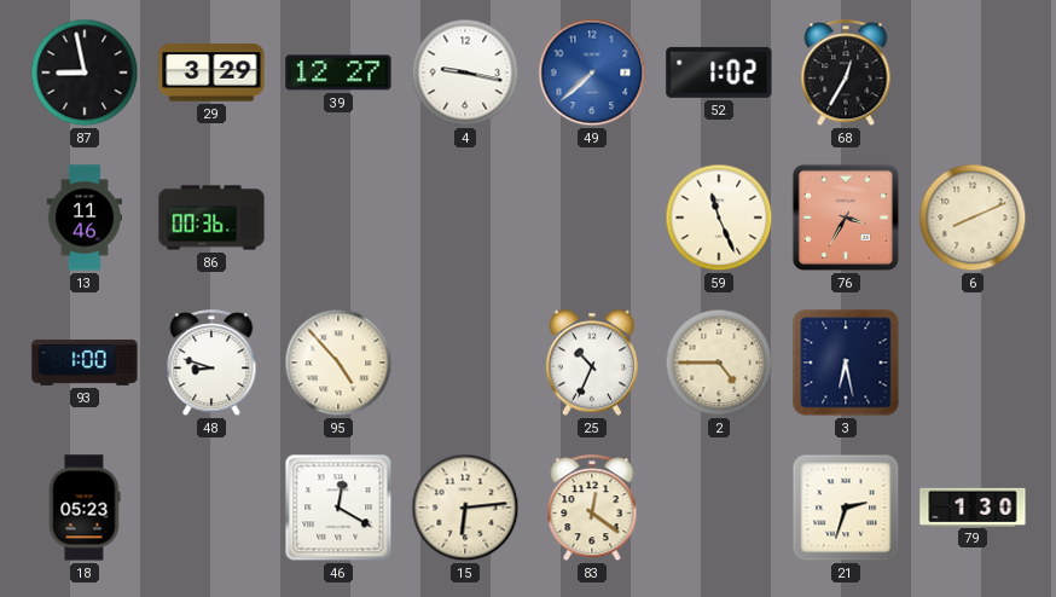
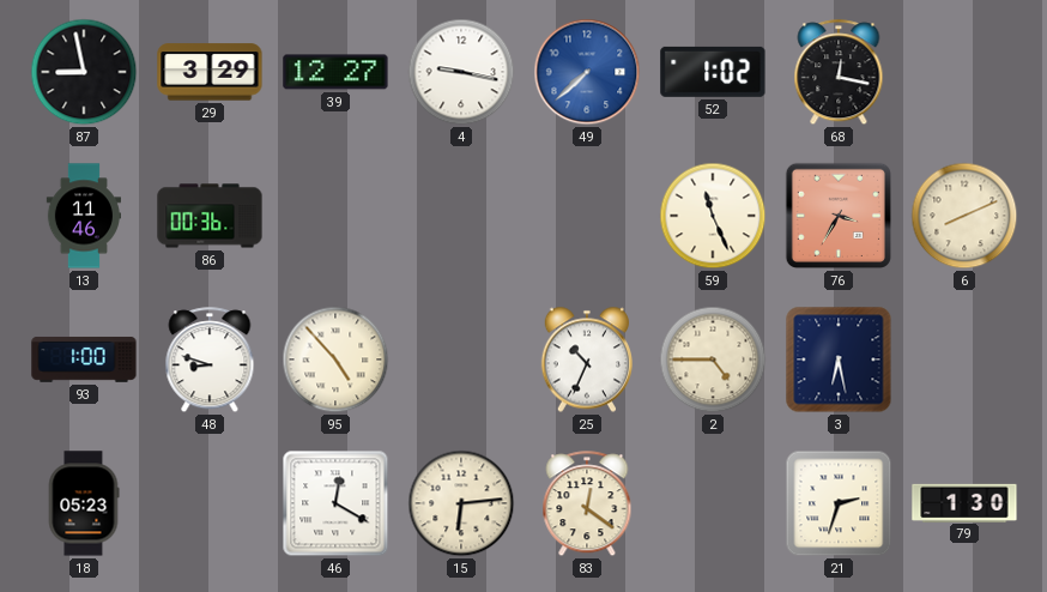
68: 12:35 -> 12:17
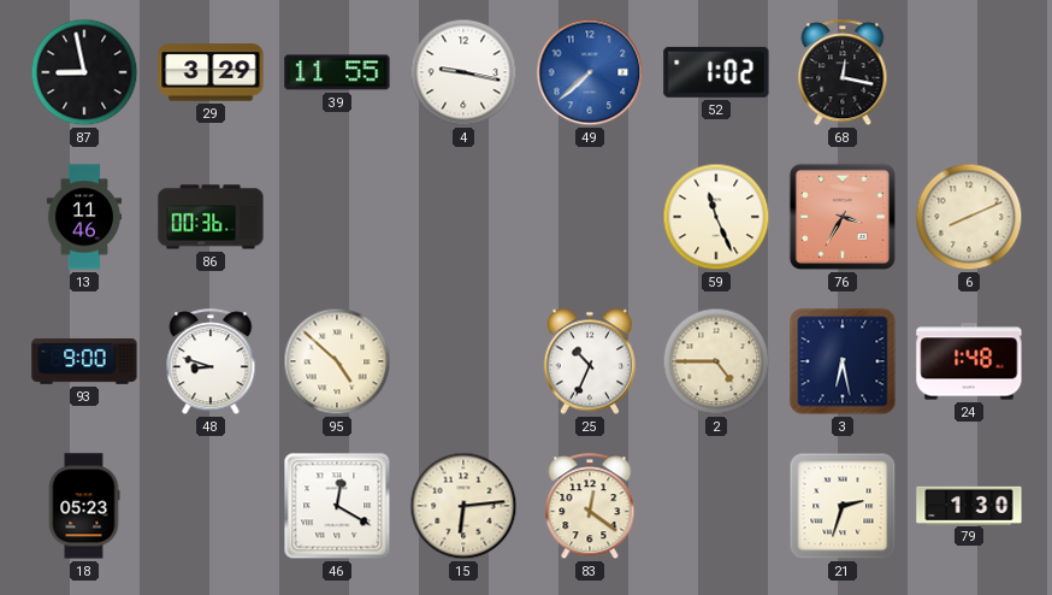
39: 12:27 -> 11:55
93: 1:00 -> 9:00
95: 4:53 -> 4:52
24: none -> 1:48
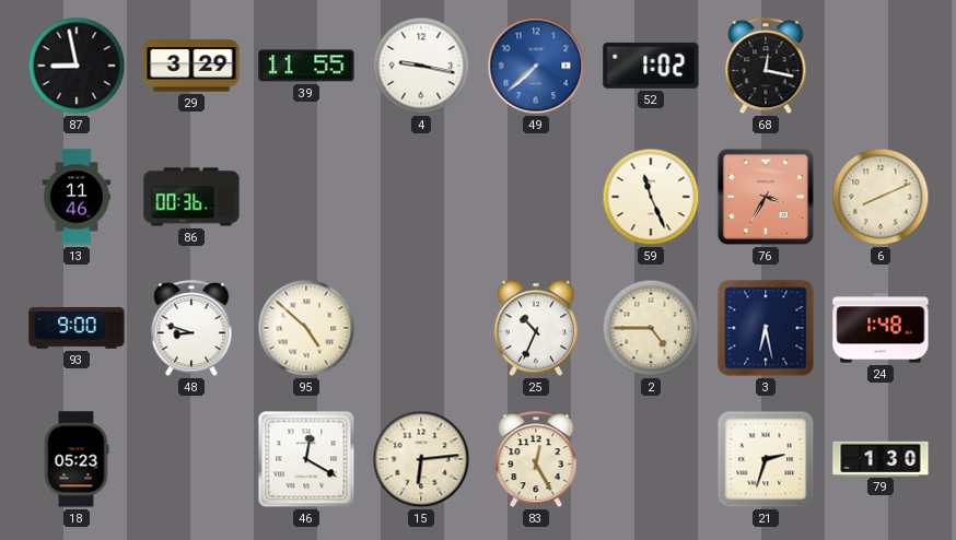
83: 12:21 -> 12:25
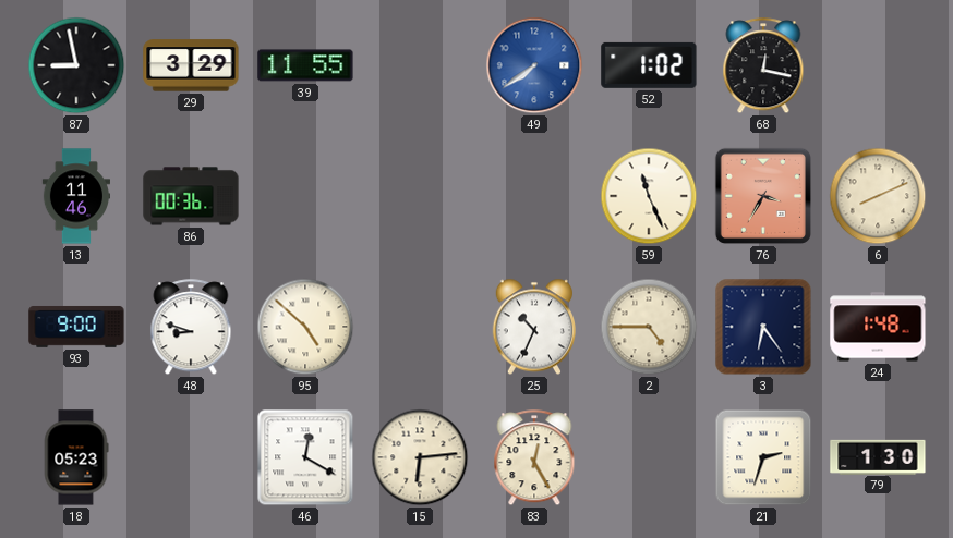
4: 9:17 -> none
49: 7:38 -> 7:39
3: 6:28 -> 6:24
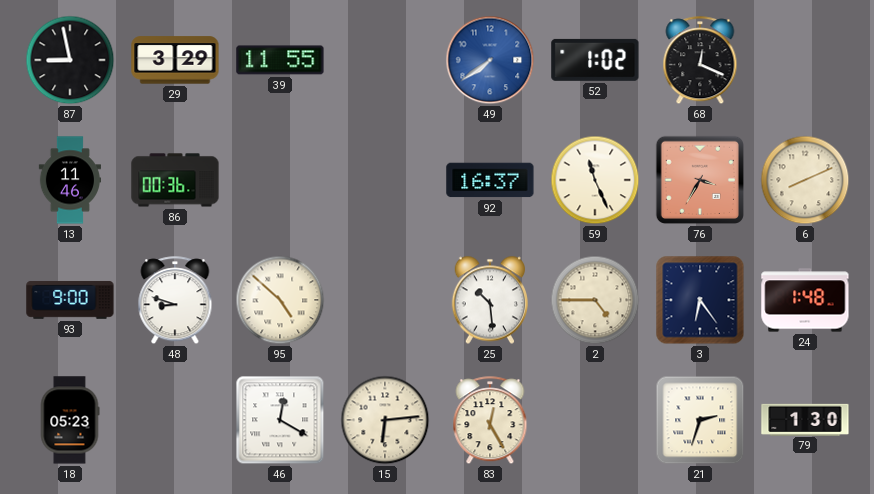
68: 12:17 -> 12:19
92: none -> 16:37
25: 10:34 -> 10:29
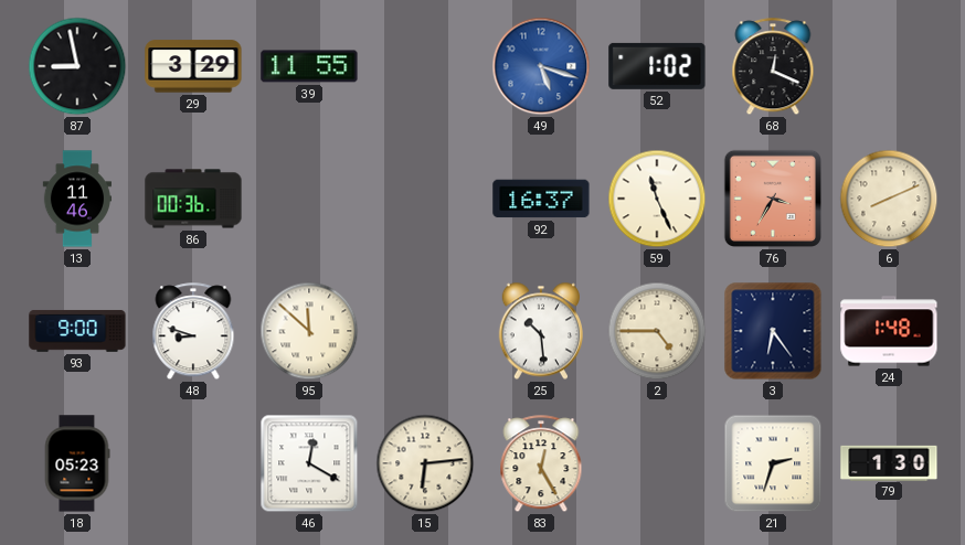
49: 7:39 -> 5:18
95: 4:52 -> 11:52
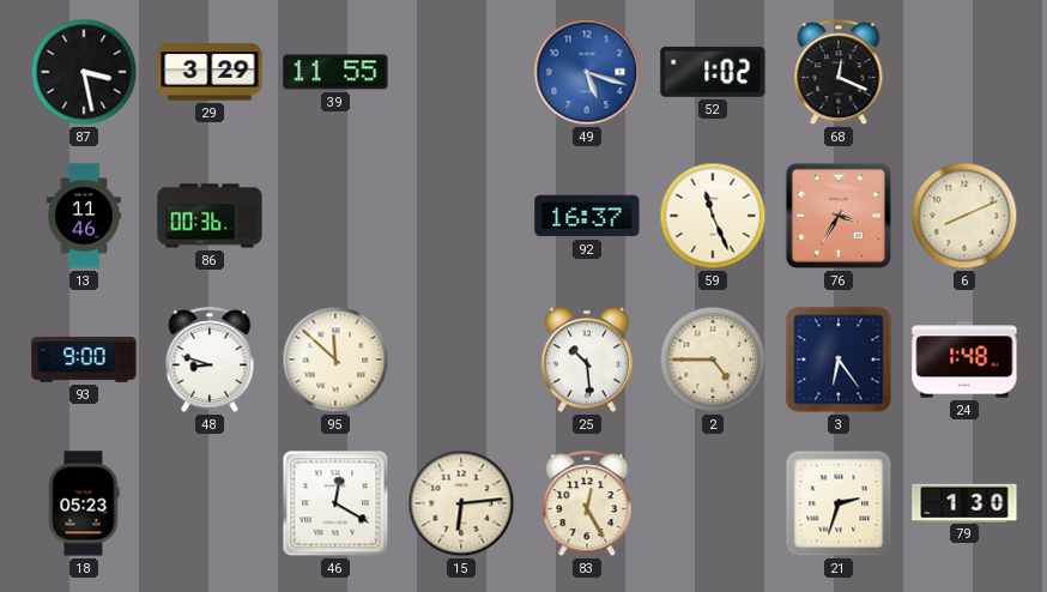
87: 8:58 -> 3:28
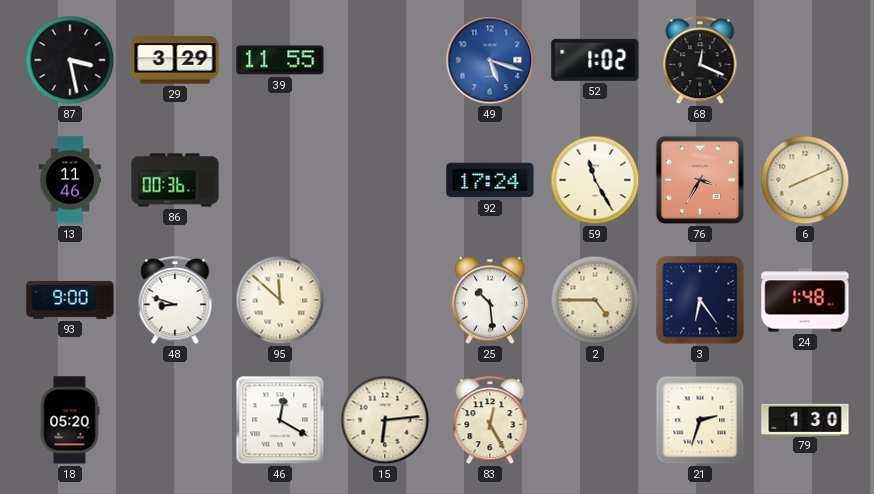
92: 16:37 -> 17:24
59: 11:26 -> 11:25
18: 05:23 -> 05:20
